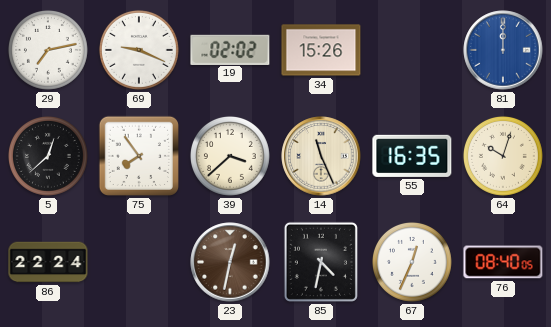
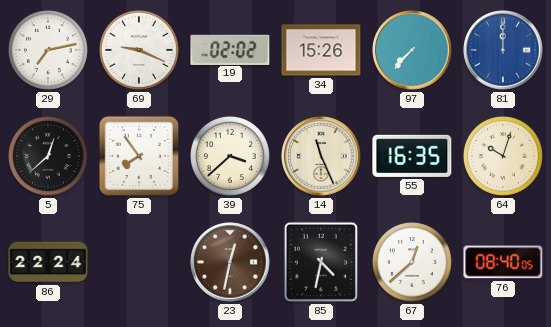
97: none -> 7:37
67: 12:34 -> 12:38
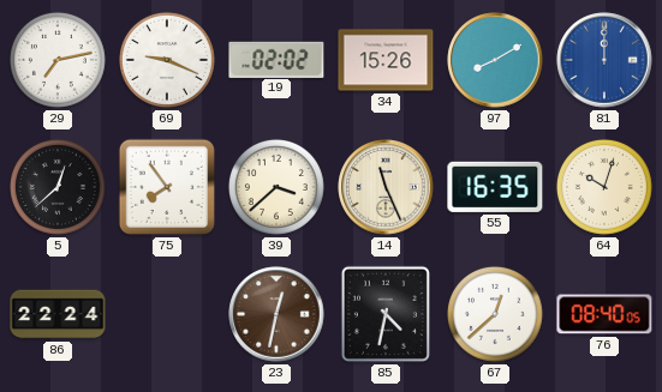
97: 7:37 -> 8:10
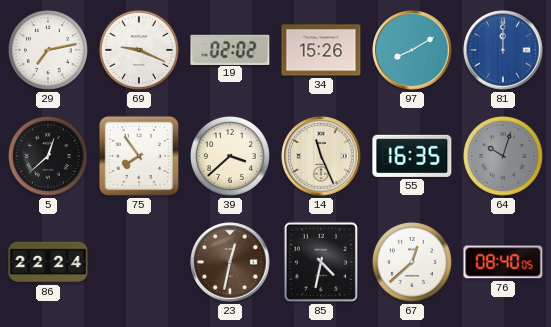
64 dial: cream -> grey
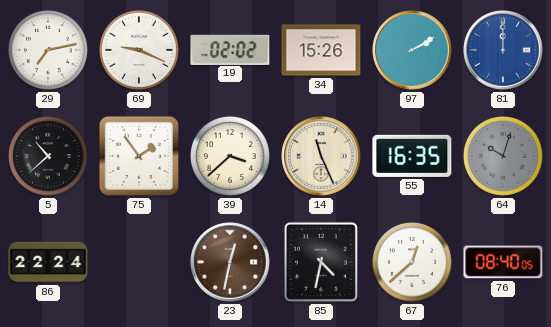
97: 8:10 -> 2:10
5: 12:38 -> 10:38
75: 7:54 -> 1:54
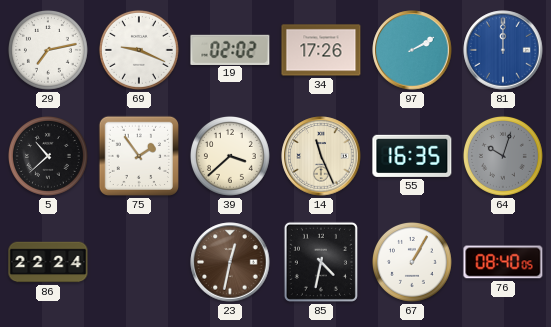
34: 15:26 -> 17:26
67: 12:38 -> 1:05
